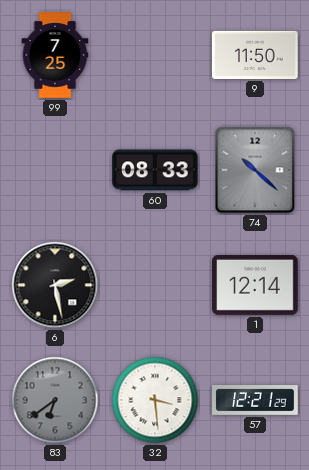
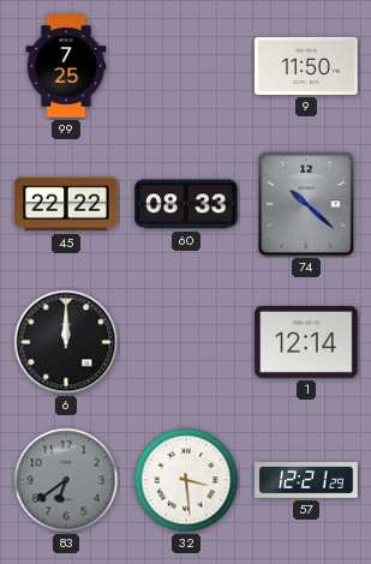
45: none -> 22:22
6: 2:28 -> 12:00
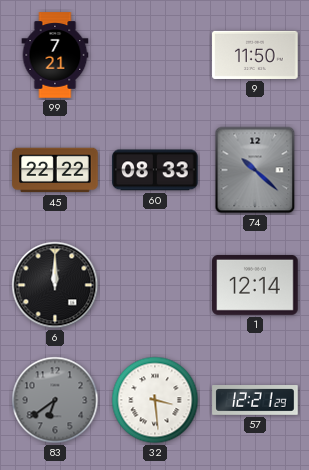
99: 7:25 -> 7:21
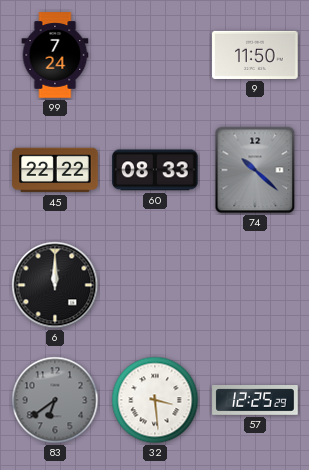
99: 7:21 -> 7:24
1: 12:14 -> none
57: 12:21 -> 12:25
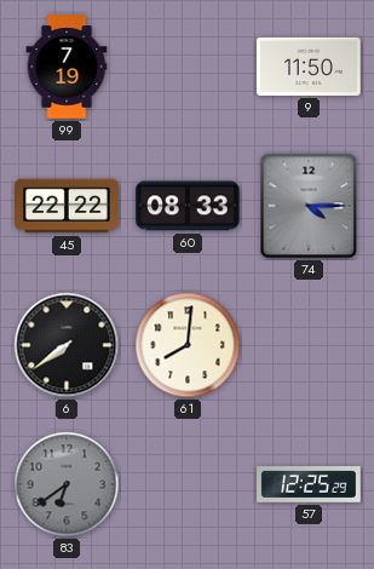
99: 7:24 -> 7:19
74: 10:22 -> 4:15
6: 12:00 -> 7:39
61: none -> 8:01
32: 3:29 -> none
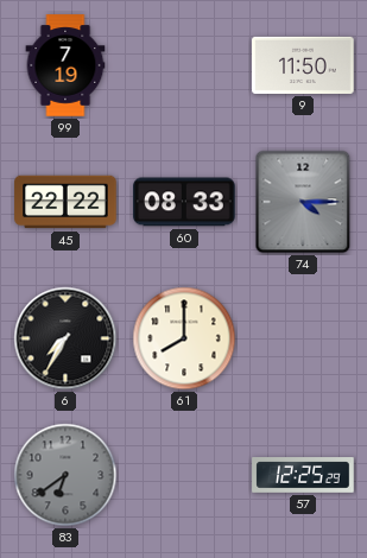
6: 7:39 -> 7:35
61: 8:01 -> 8:00
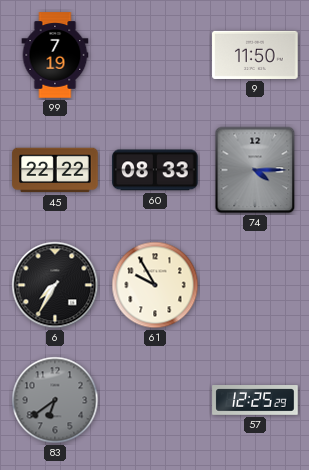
61: 8:00 -> 9:55
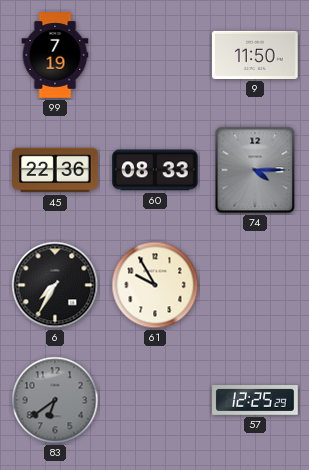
45: 22:22 -> 22:36
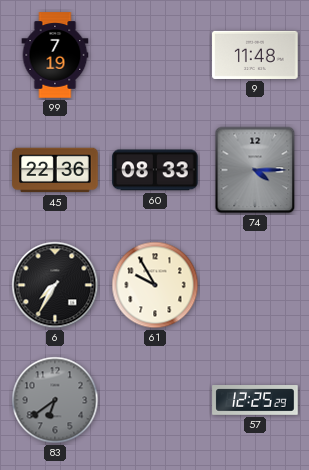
9: 11:50 -> 11:48
